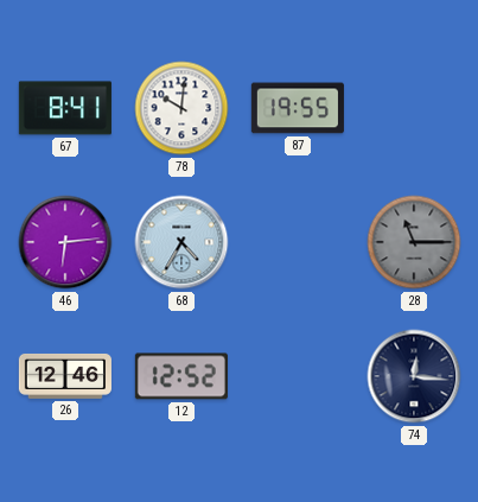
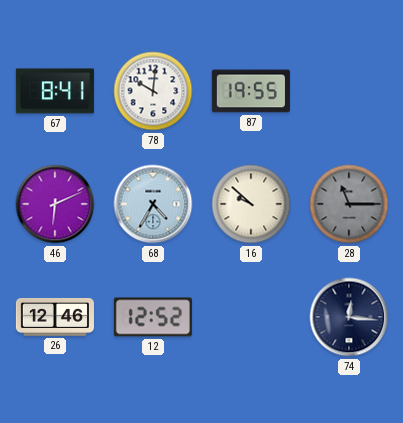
46: 6:14 -> 6:11
16: none -> 9:52
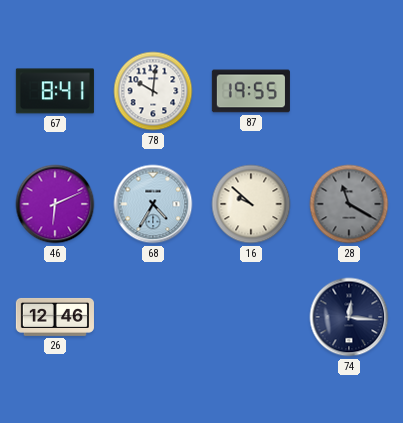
28: 11:15 -> 11:20
12: 12:52 -> none
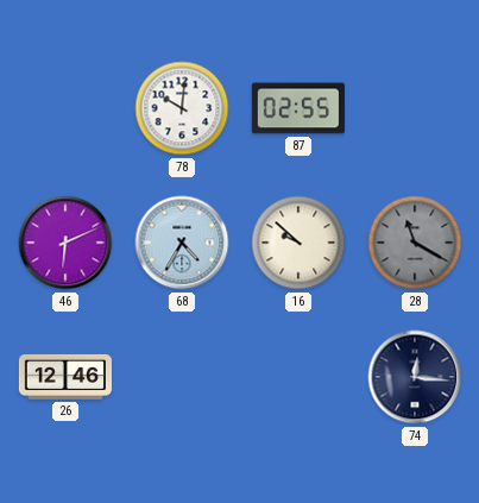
67: 8:41 -> none
87: 19:55 -> 02:55
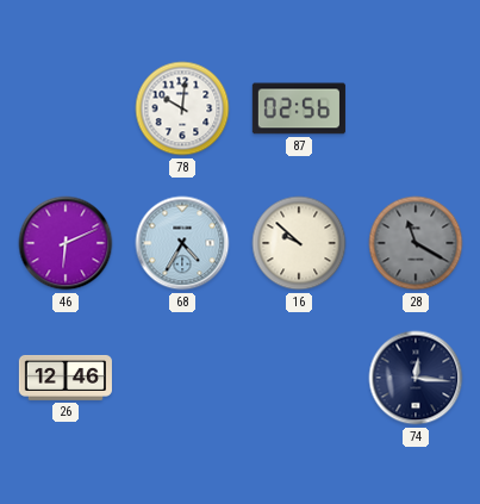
87: 02:55 -> 02:56
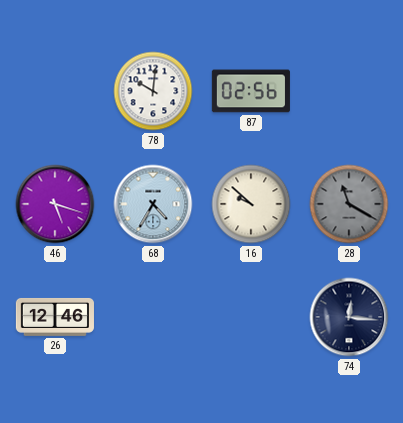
46: 6:11 -> 5:18
